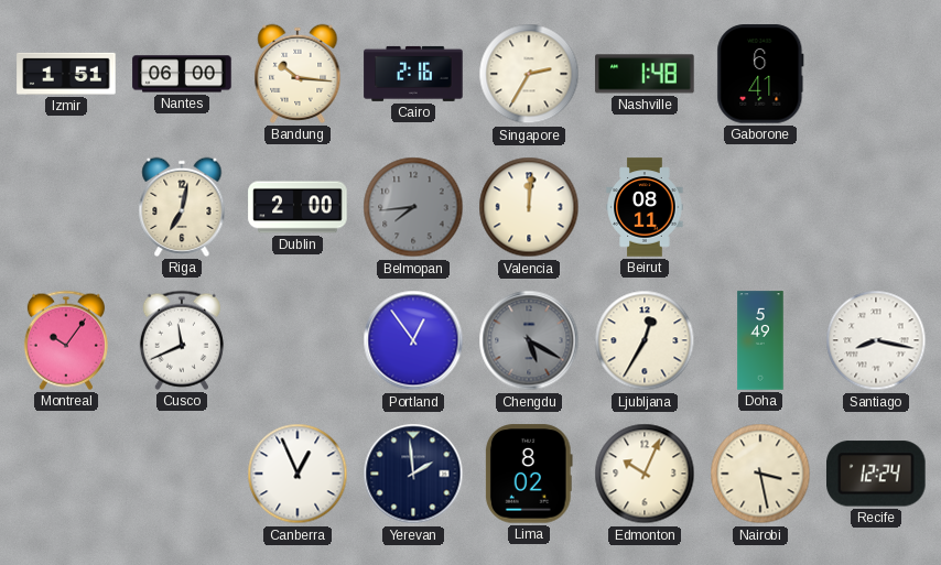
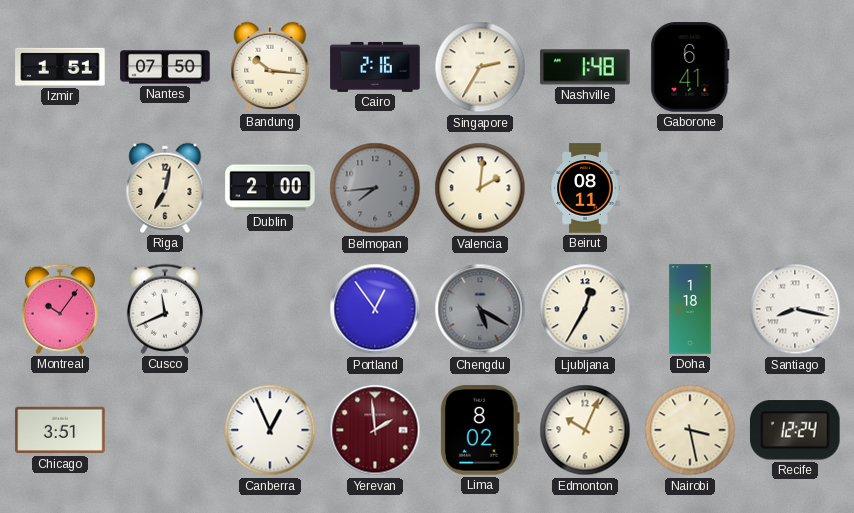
Nantes: 06:00 -> 07:50
Valencia: 12:01 -> 2:01
Doha: 5:49 -> 1:18
Chicago: none -> 3:51
Yerevan dial: navy -> burgundy
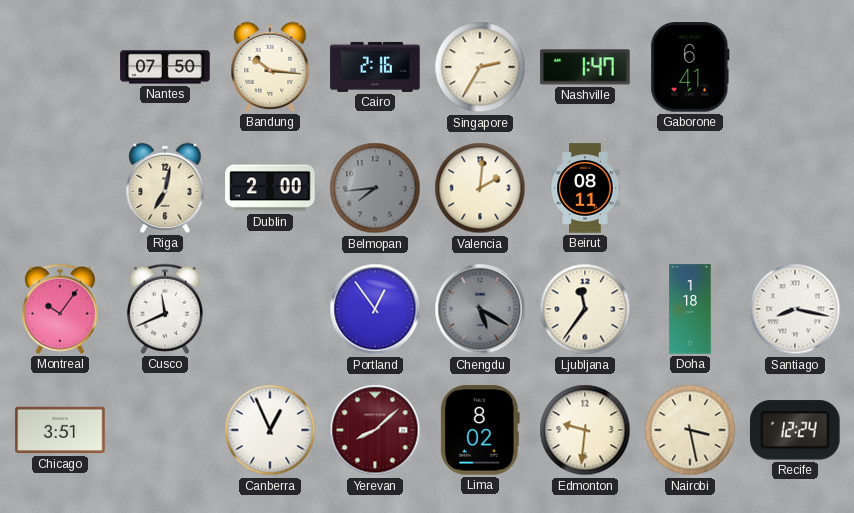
Izmir: 1:51 -> none
Nashville: 1:48 -> 1:47
Ljubljana: 12:35 -> 11:36
Yerevan: 1:59 -> 8:08
Edmonton: 10:04 -> 9:31
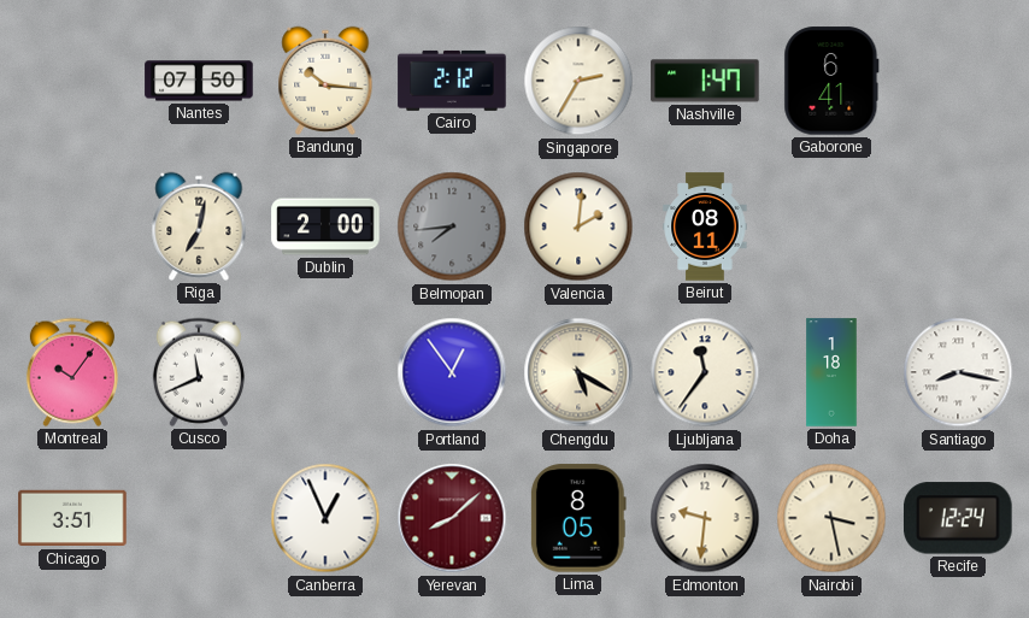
Cairo: 2:16 -> 2:12
Chengdu dial: grey -> cream
Lima: 8:02 -> 8:05
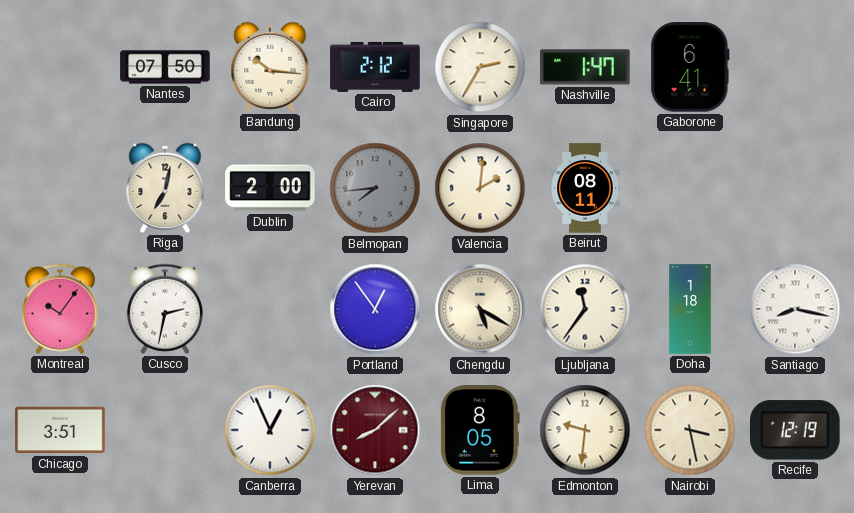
Cusco: 11:41 -> 2:32
Recife: 12:24 -> 12:19
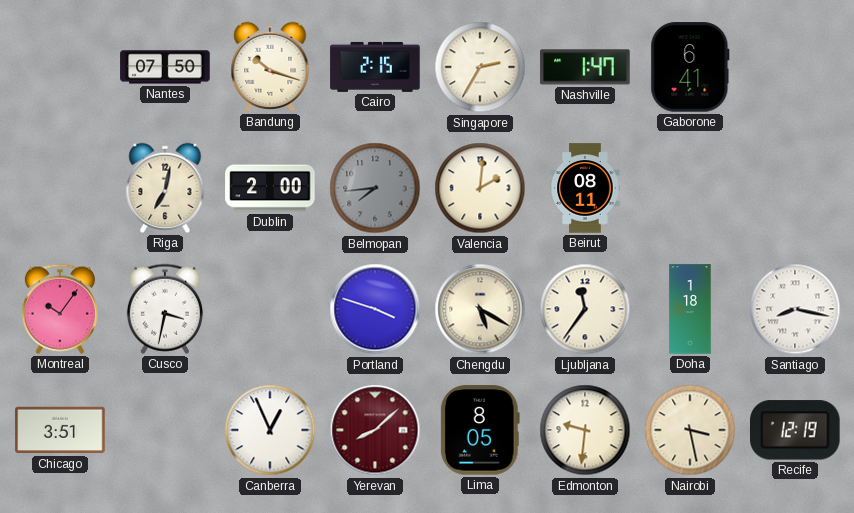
Bandung: 10:16 -> 10:18
Cairo: 2:12 -> 2:15
Cusco: 2:32 -> 3:32
Portland: 12:54 -> 3:48
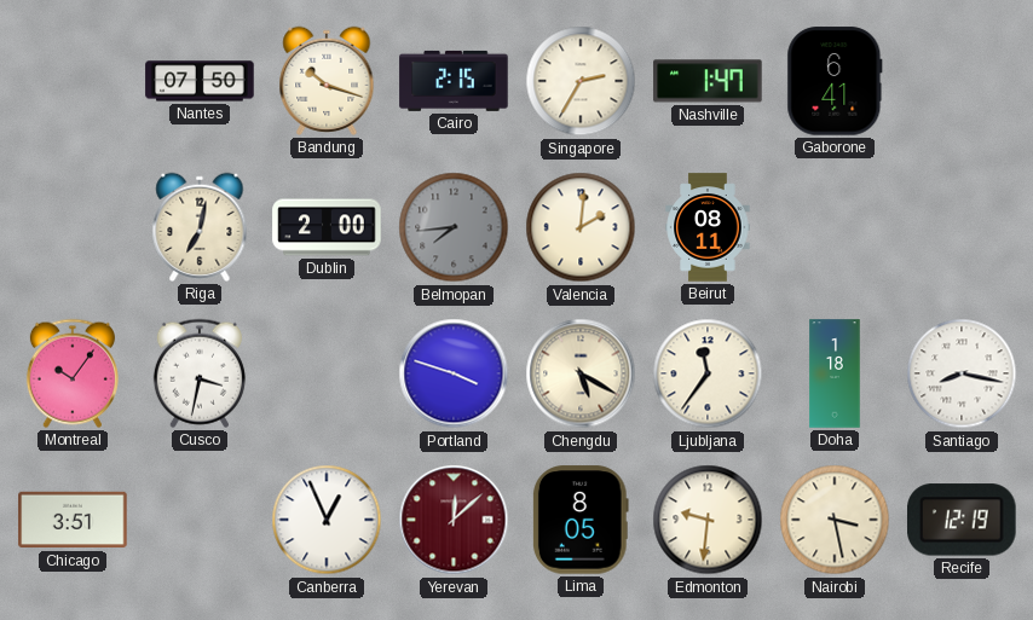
Yerevan: 8:08 -> 12:08
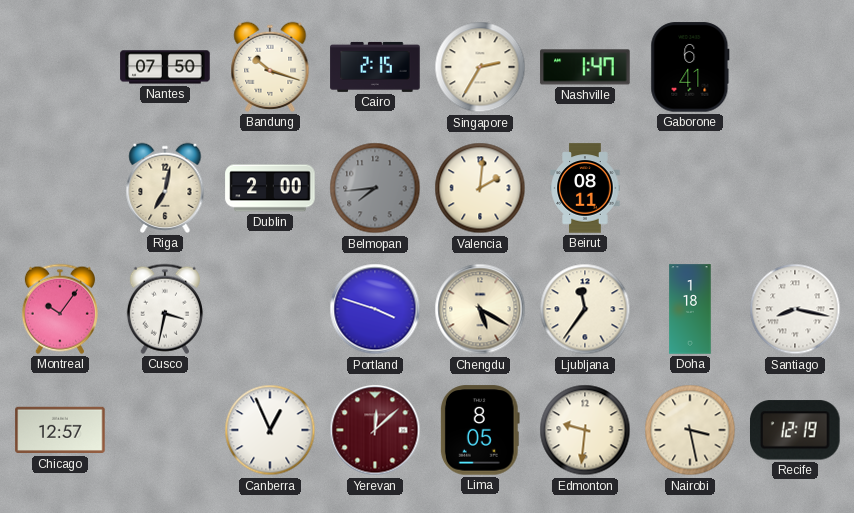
Chicago: 3:51 -> 12:57
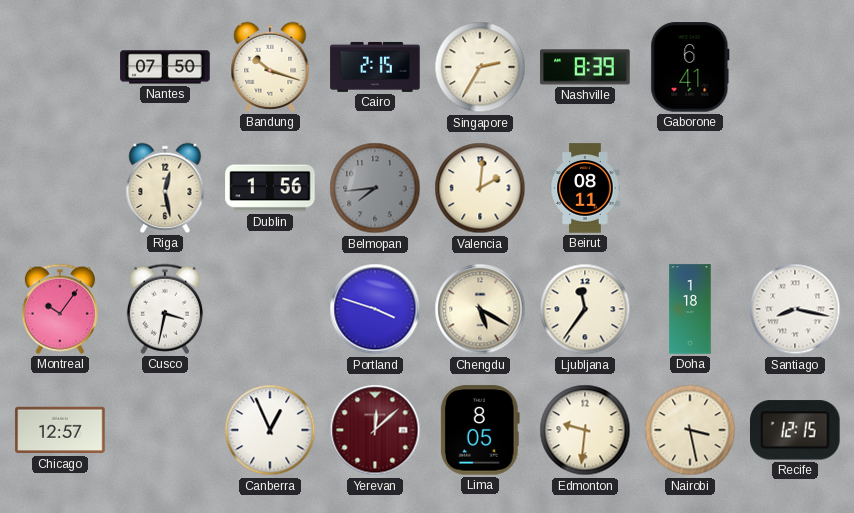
Nashville: 1:47 -> 8:39
Riga: 7:02 -> 12:28
Dublin: 2:00 -> 1:56
Recife: 12:19 -> 12:15
